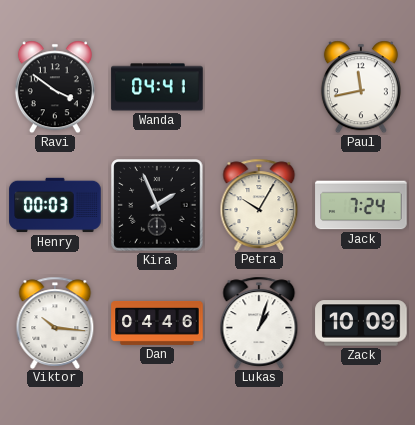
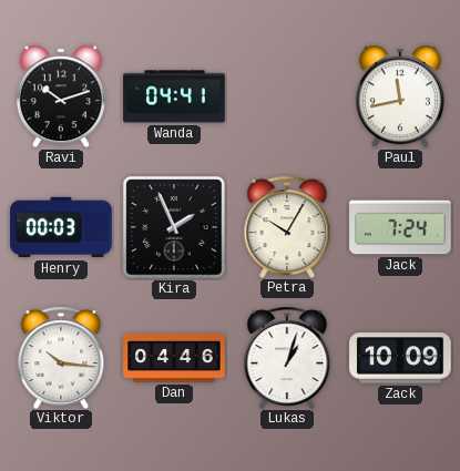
Ravi: 3:51 -> 10:12
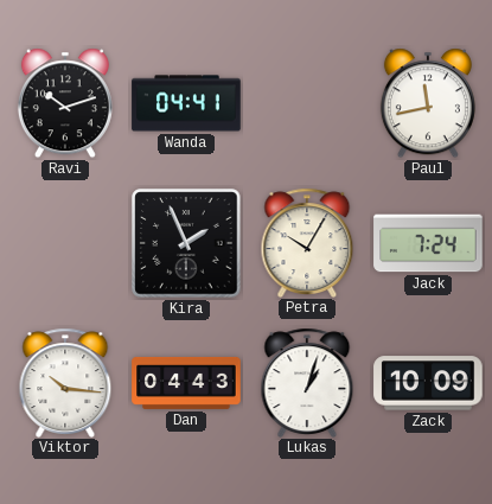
Henry: 00:03 -> none
Dan: 04:46 -> 04:43
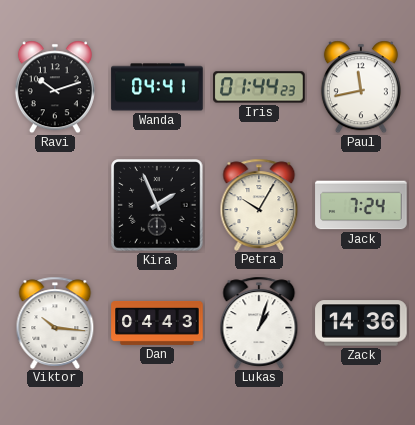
Iris: none -> 01:44
Zack: 10:09 -> 14:36
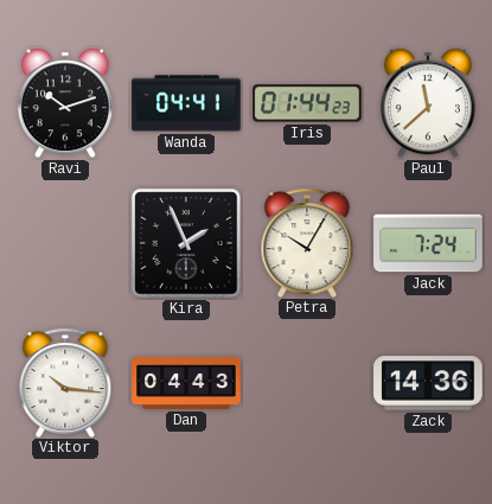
Paul: 11:43 -> 11:38
Lukas: 1:03 -> none
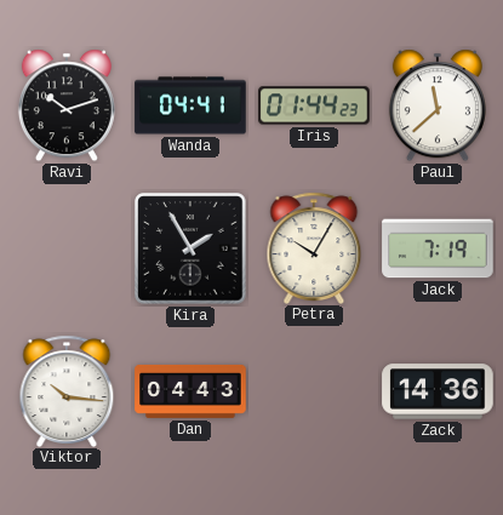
Kira: 1:56 -> 1:55
Jack: 7:24 -> 7:19
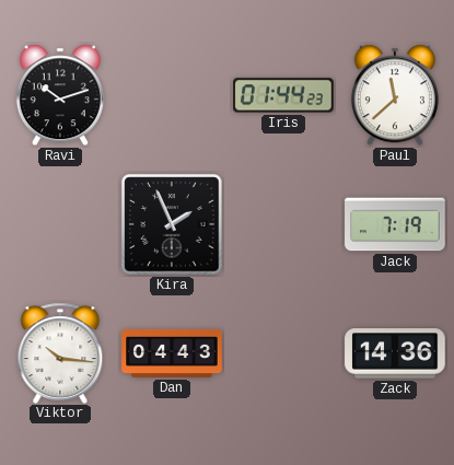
Wanda: 04:41 -> none
Kira: 1:55 -> 1:56
Petra: 10:05 -> none
